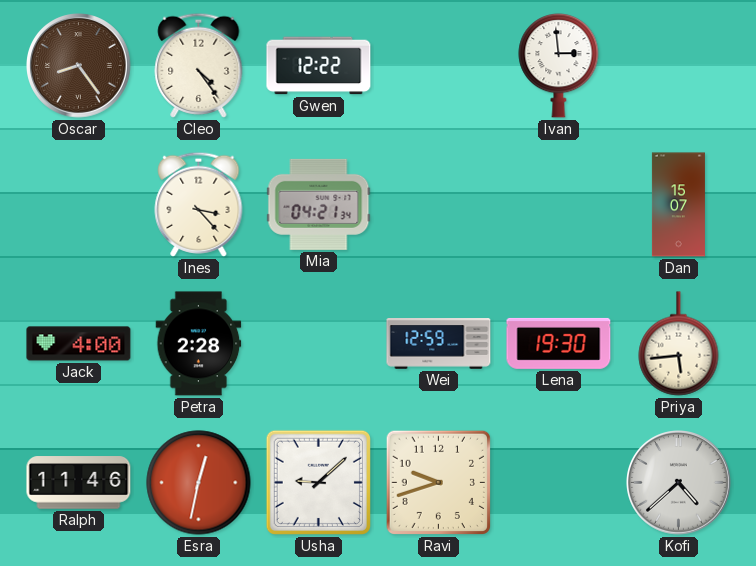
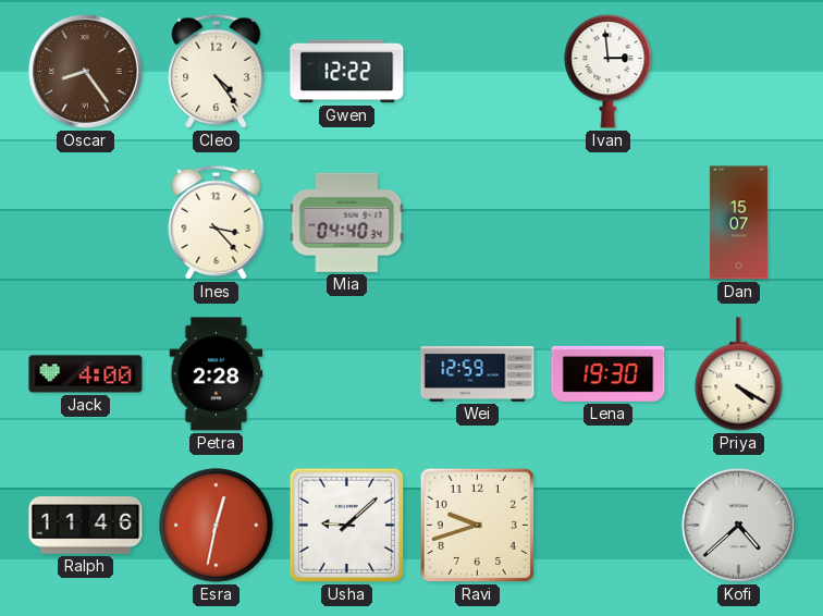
Mia: 04:21 -> 04:40
Priya: 5:44 -> 4:20
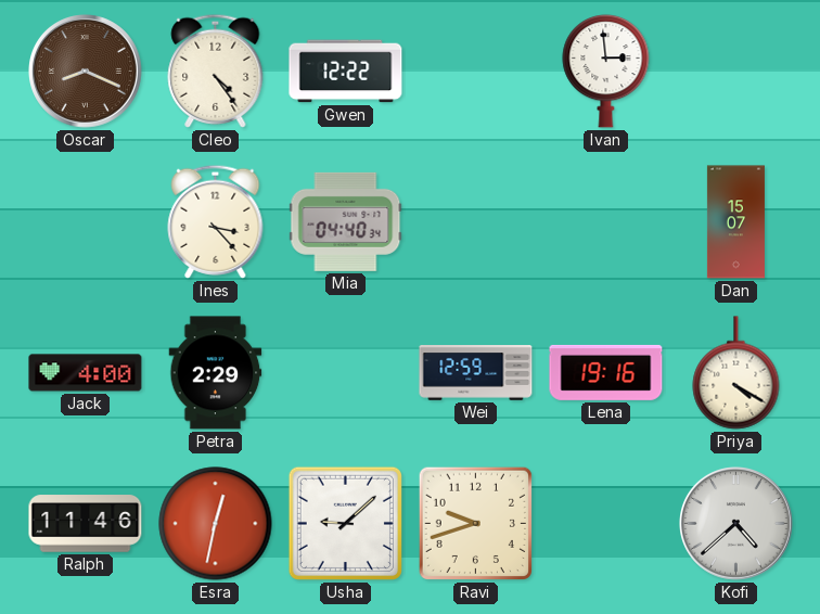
Oscar: 8:24 -> 8:19
Petra: 2:28 -> 2:29
Lena: 19:30 -> 19:16
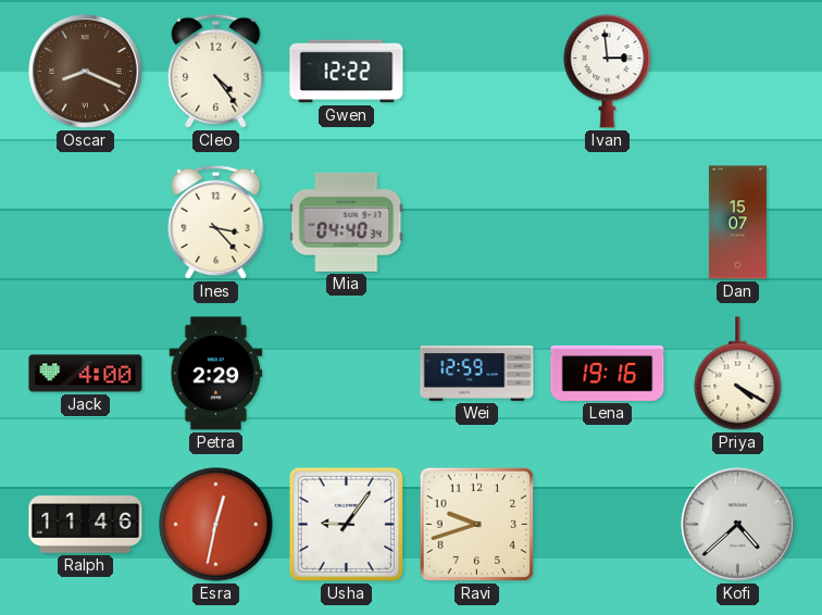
Usha: 9:08 -> 9:06
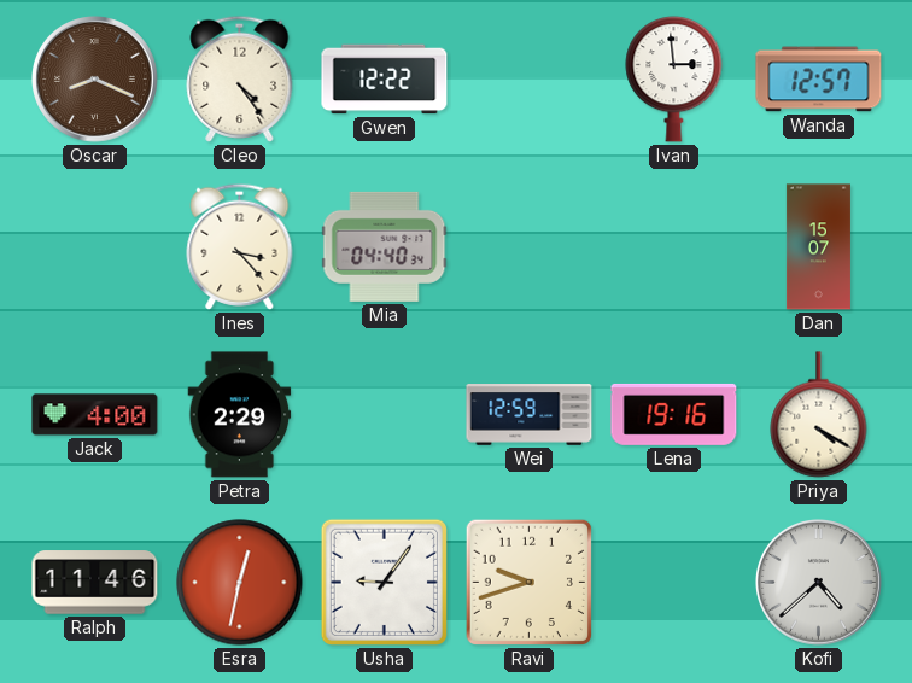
Wanda: none -> 12:57
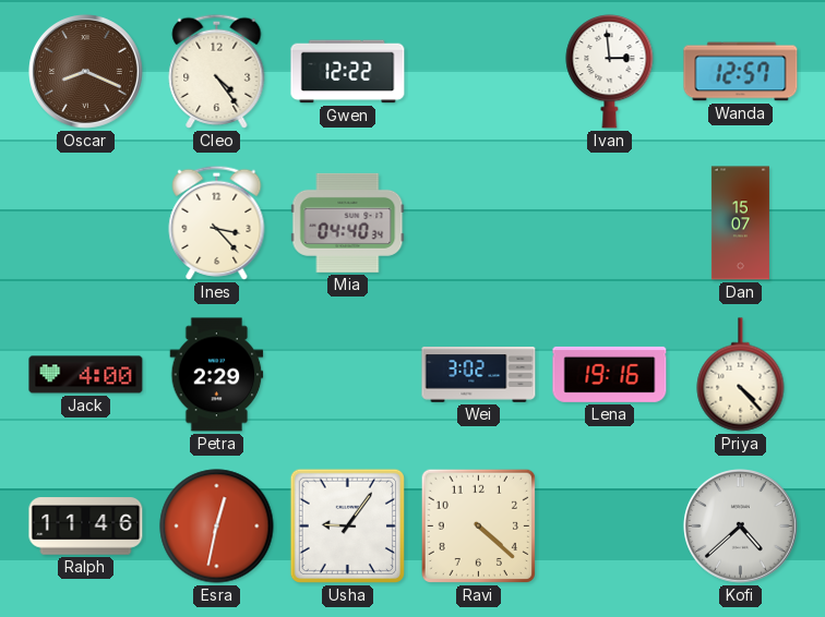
Wei: 12:59 -> 3:02
Priya: 4:20 -> 4:23
Ravi: 9:42 -> 4:22
